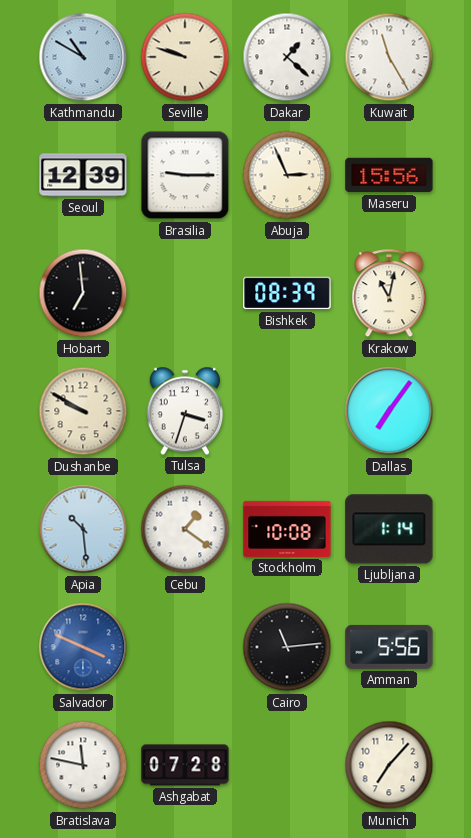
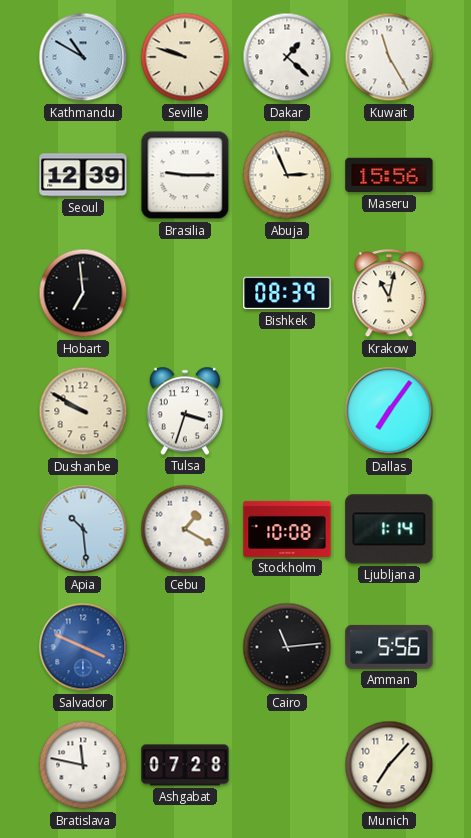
Cebu: 1:21 -> 1:20
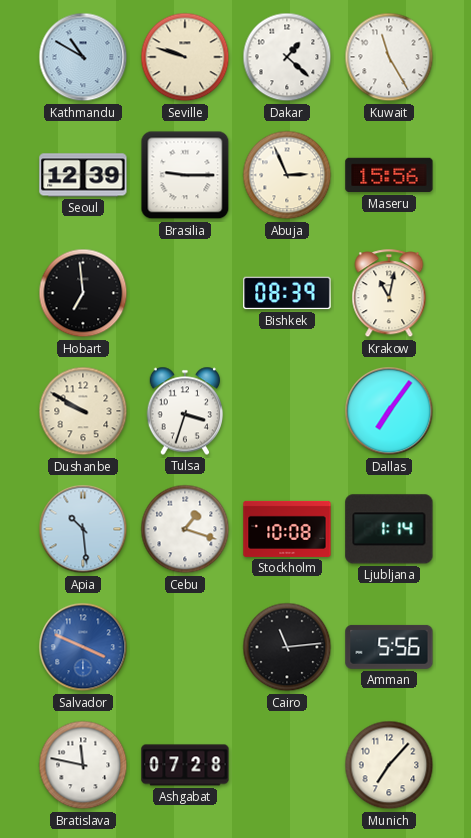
Cebu: 1:20 -> 1:18
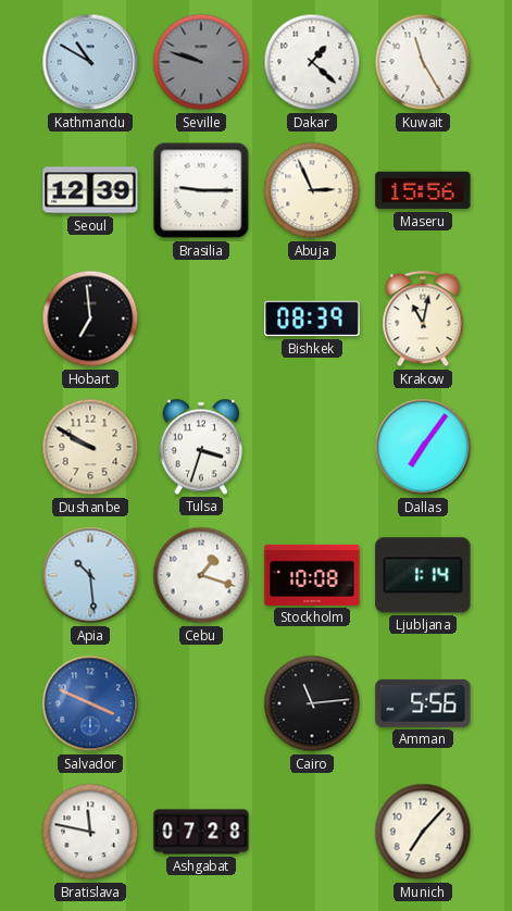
Seville dial: cream -> grey
